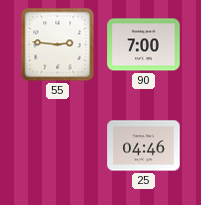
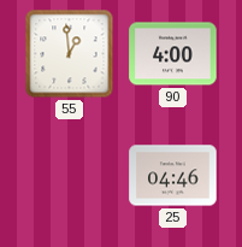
55: 2:46 -> 12:59
90: 7:00 -> 4:00
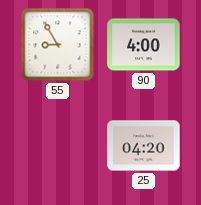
55: 12:59 -> 8:55
25: 04:46 -> 04:20
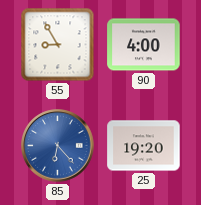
85: none -> 6:23
25: 04:20 -> 19:20
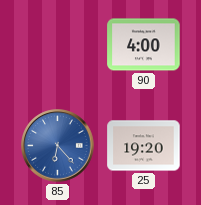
55: 8:55 -> none
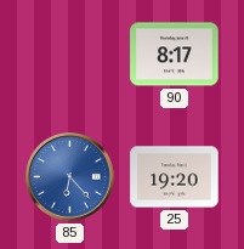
90: 4:00 -> 8:17
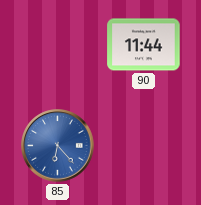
90: 8:17 -> 11:44
25: 19:20 -> none
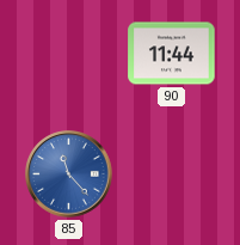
85: 6:23 -> 11:23
